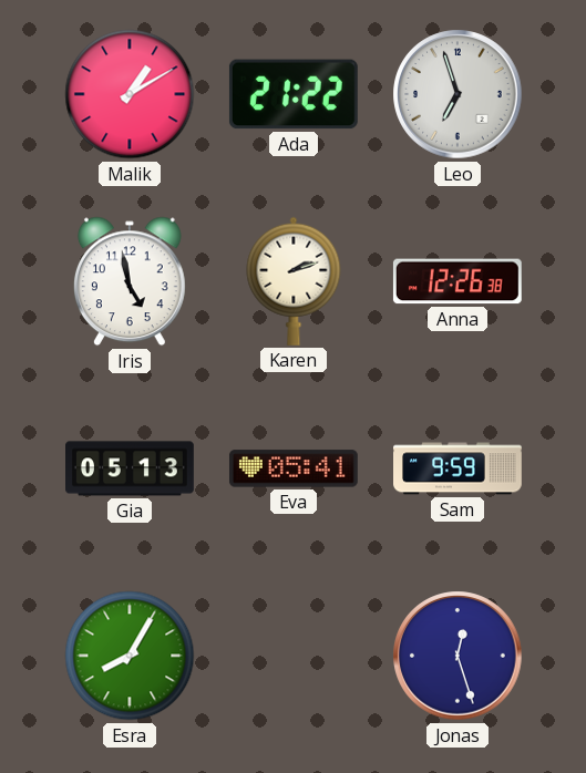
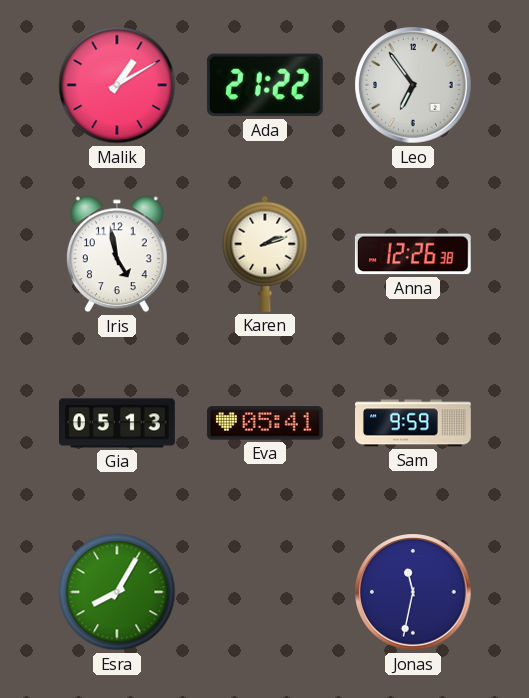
Leo: 6:57 -> 6:54
Jonas: 12:27 -> 11:32
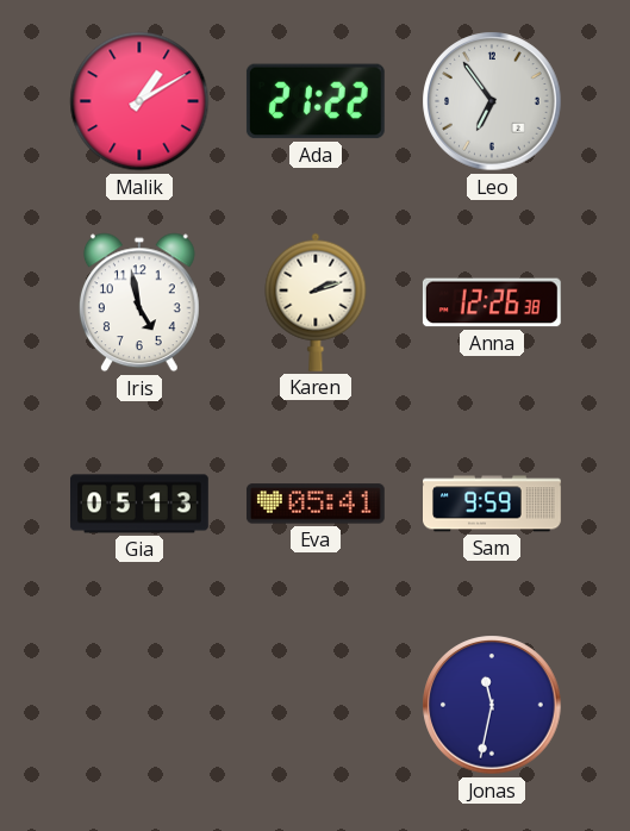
Esra: 8:05 -> none
